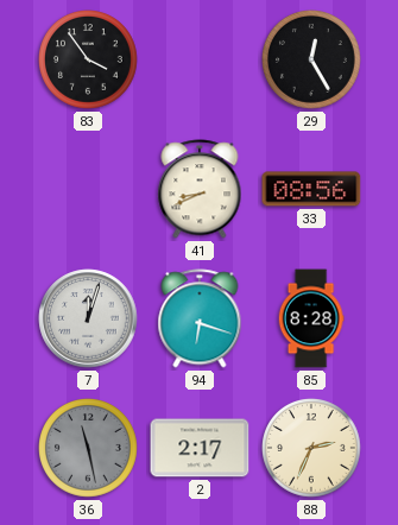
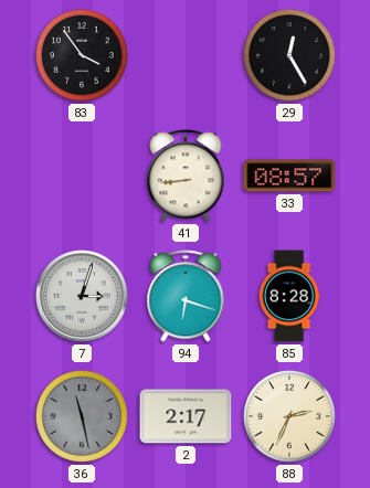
41: 8:41 -> 8:44
33: 08:56 -> 08:57
7: 12:03 -> 3:03
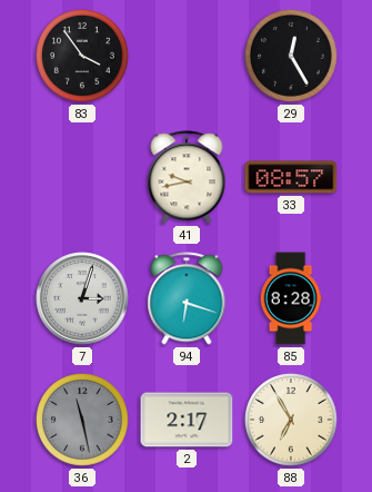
41: 8:44 -> 9:43
88: 2:34 -> 6:55
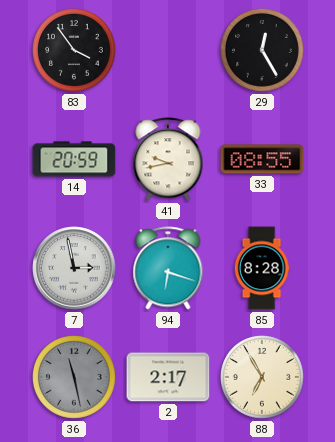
14: none -> 20:59
33: 08:57 -> 08:55
7: 3:03 -> 2:58
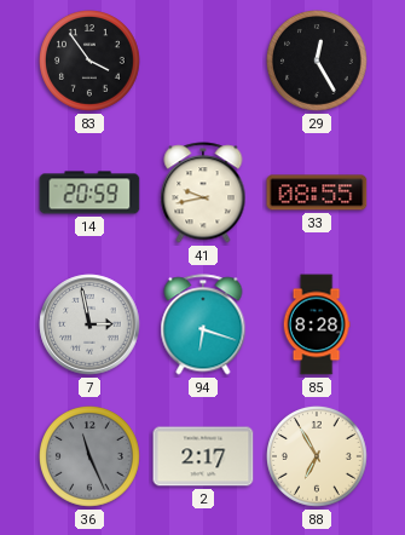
36: 11:28 -> 11:26
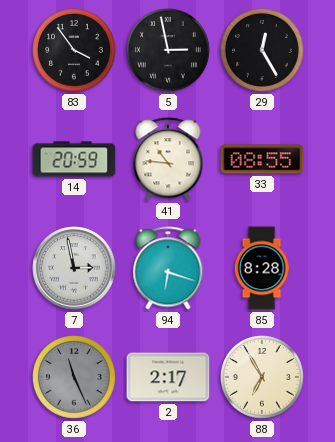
5: none -> 2:58
41: 9:43 -> 10:46
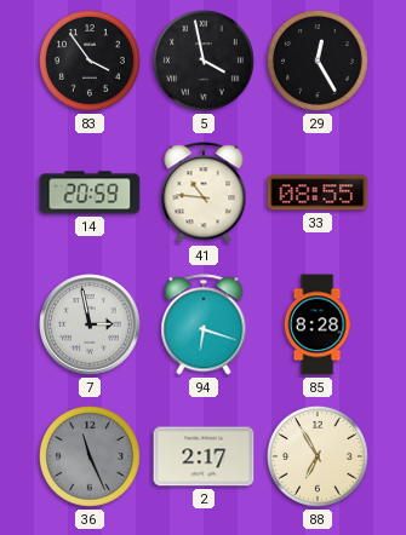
5: 2:58 -> 3:58
